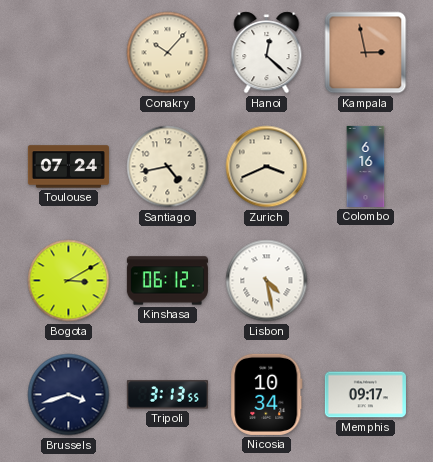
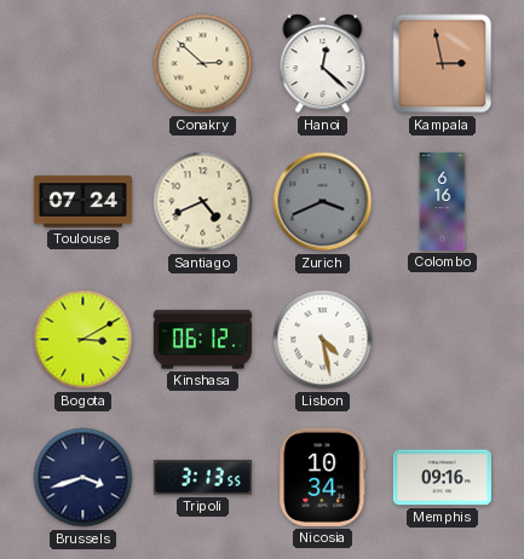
Conakry: 10:07 -> 2:52
Santiago: 4:43 -> 4:41
Zurich dial: cream -> grey
Memphis: 09:17 -> 09:16
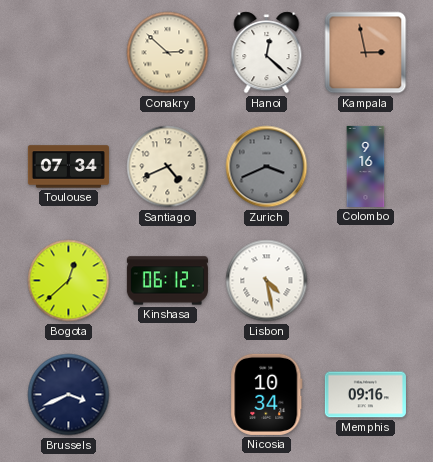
Toulouse: 07:24 -> 07:34
Colombo: 6:16 -> 9:16
Bogota: 3:10 -> 12:38
Brussels: 3:42 -> 3:41
Tripoli: 3:13 -> none
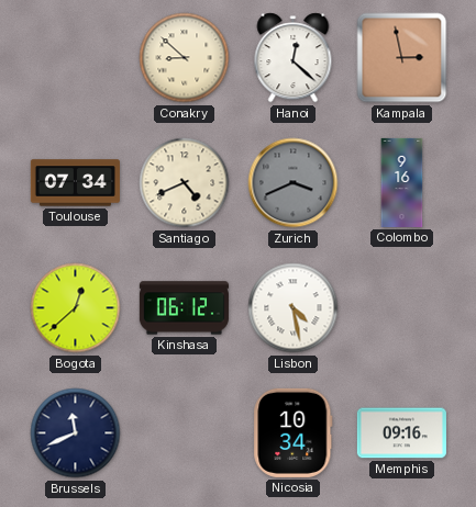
Conakry: 2:52 -> 8:52
Brussels: 3:41 -> 11:41
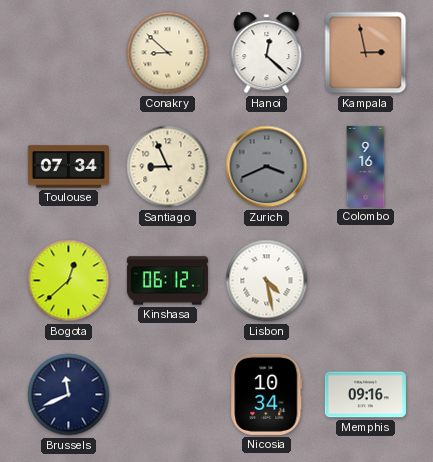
Santiago: 4:41 -> 8:56
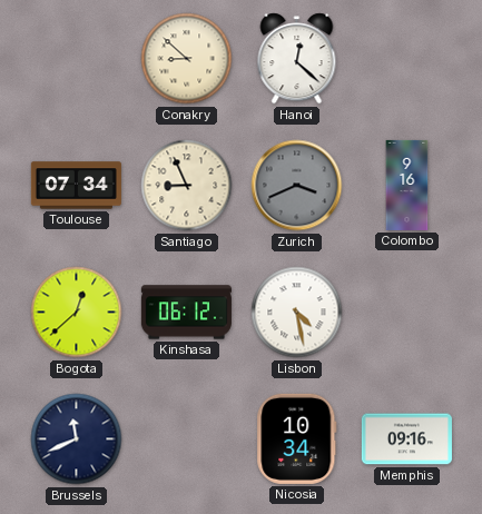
Kampala: 2:58 -> none
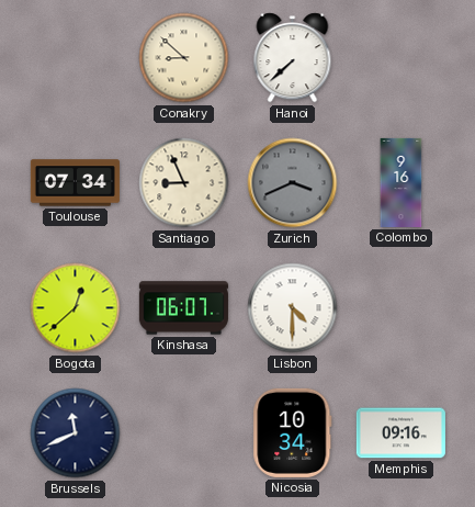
Hanoi: 12:22 -> 7:38
Kinshasa: 06:12 -> 06:07
Lisbon: 4:28 -> 4:30
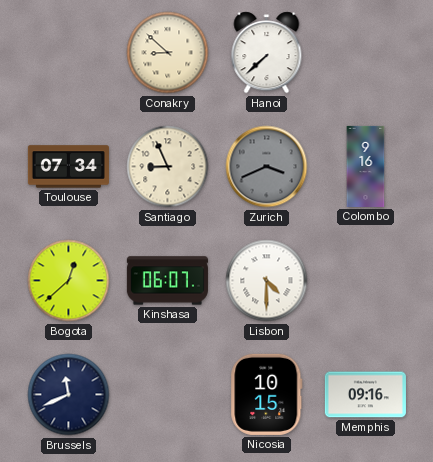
Nicosia: 10:34 -> 10:15
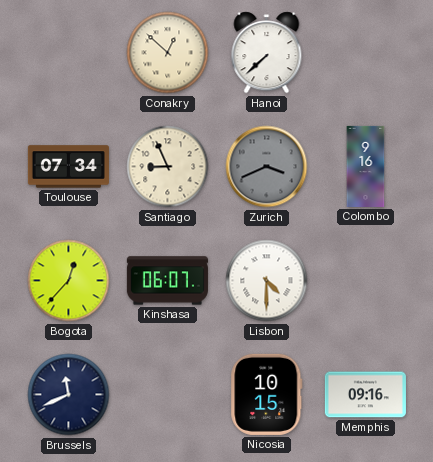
Conakry: 8:52 -> 12:52
Bogota: 12:38 -> 12:37
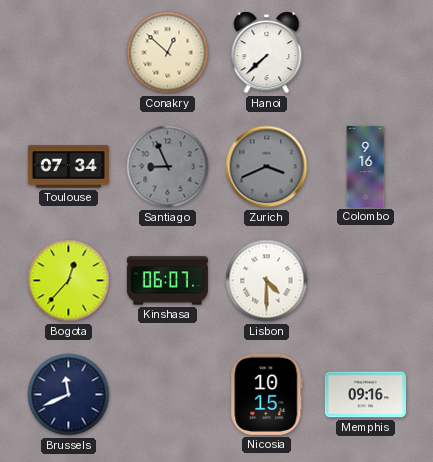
Santiago dial: cream -> grey
